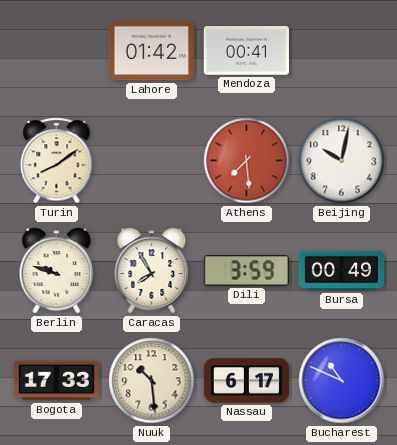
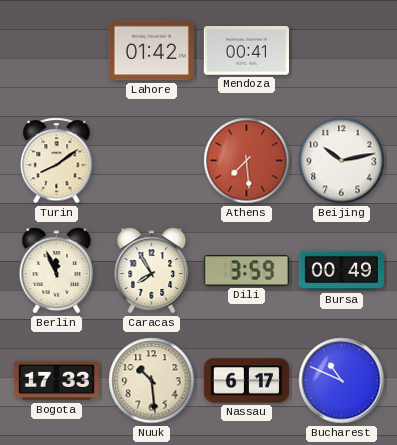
Beijing: 10:02 -> 10:13
Berlin: 9:48 -> 11:56
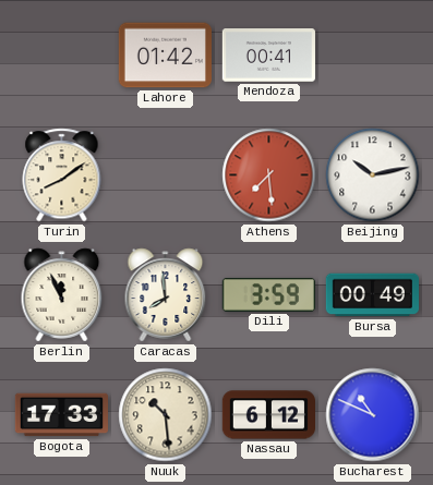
Caracas: 7:55 -> 7:59
Nassau: 6:17 -> 6:12
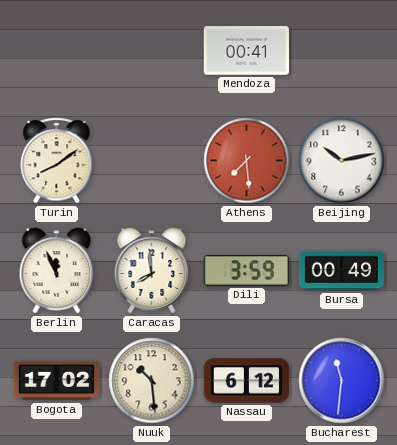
Lahore: 01:42 -> none
Bogota: 17:33 -> 17:02
Bucharest: 10:49 -> 11:31
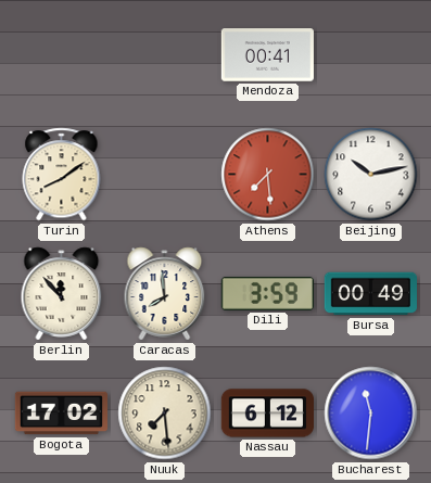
Berlin: 11:56 -> 11:53
Nuuk: 10:29 -> 7:29
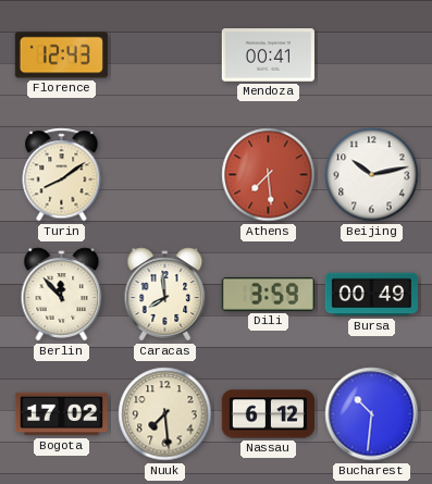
Florence: none -> 12:43
Bucharest: 11:31 -> 10:31
